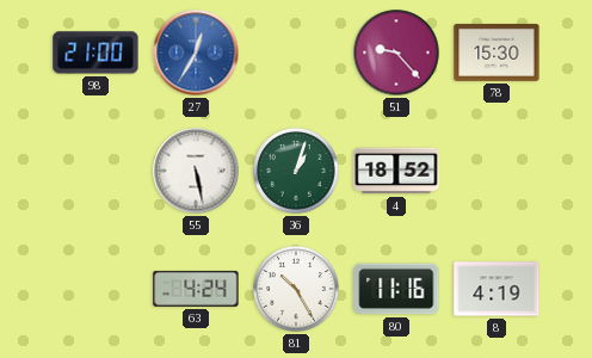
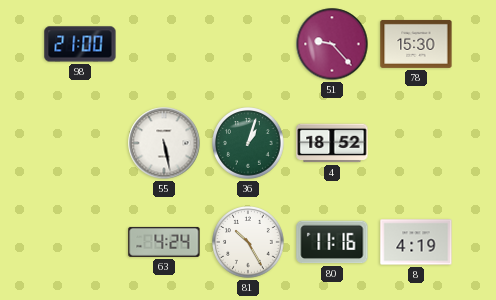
27: 12:35 -> none
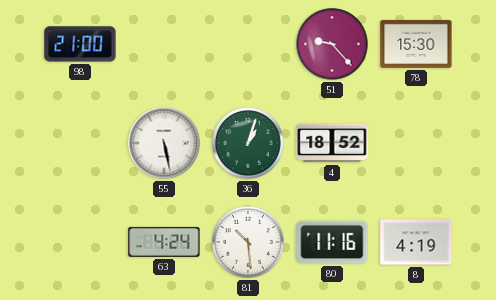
81: 10:25 -> 10:29
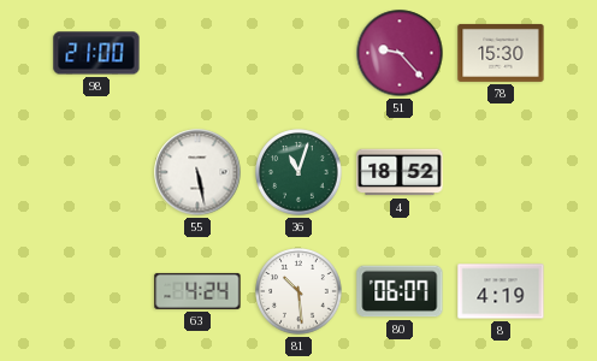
36: 1:03 -> 11:03
80: 11:16 -> 06:07
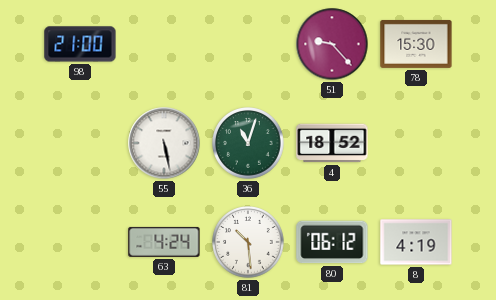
80: 06:07 -> 06:12
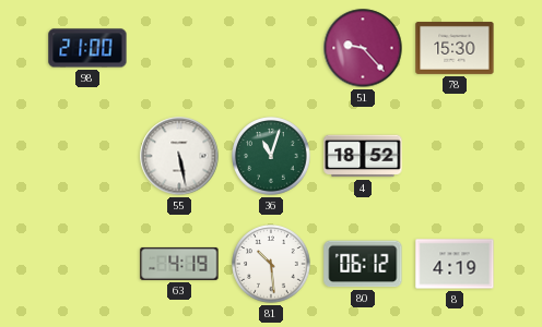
63: 4:24 -> 4:19
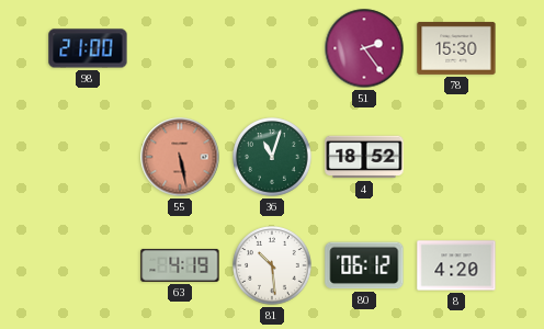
51: 9:23 -> 2:24
55 dial: white -> salmon
8: 4:19 -> 4:20
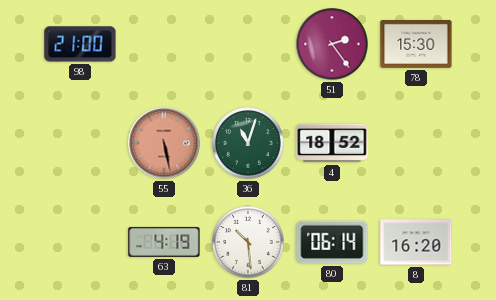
80: 06:12 -> 06:14
8: 4:20 -> 16:20
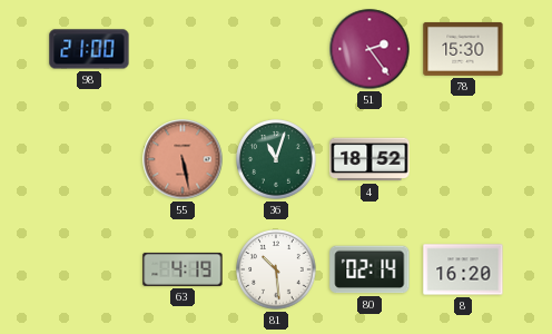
80: 06:14 -> 02:14
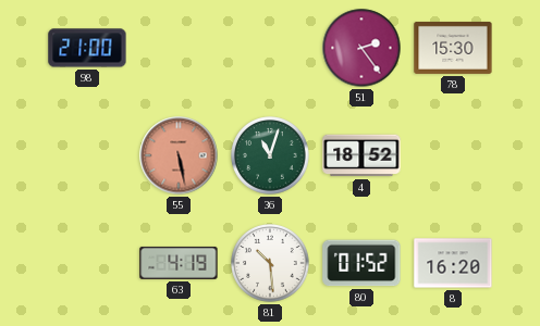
80: 02:14 -> 01:52
